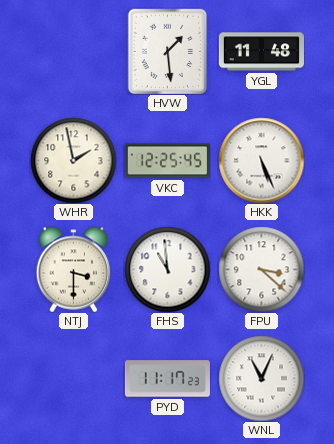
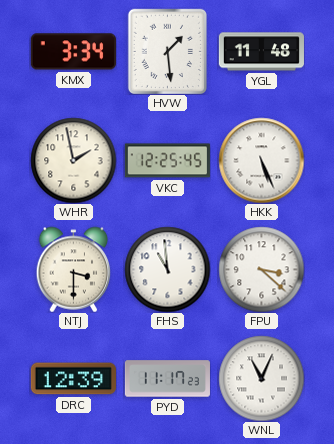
KMX: none -> 3:34
DRC: none -> 12:39
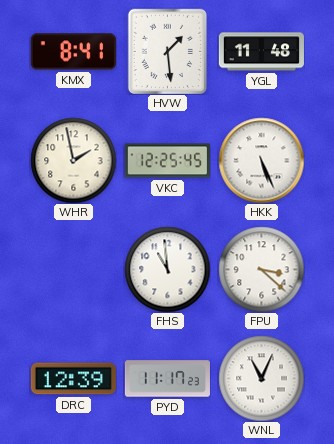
KMX: 3:34 -> 8:41
NTJ: 3:30 -> none
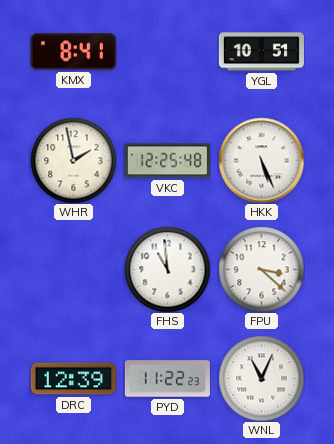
HVW: 1:29 -> none
YGL: 11:48 -> 10:51
VKC: 12:25:45 -> 12:25:48
PYD: 11:17 -> 11:22
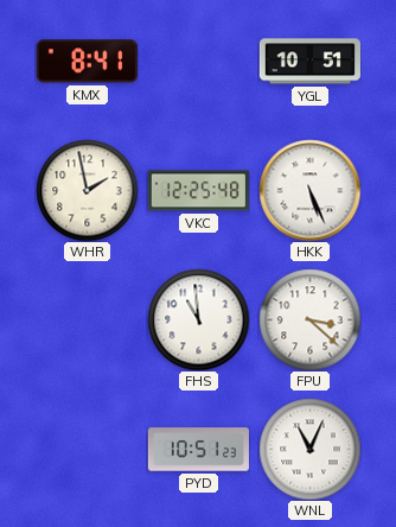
DRC: 12:39 -> none
PYD: 11:22 -> 10:51
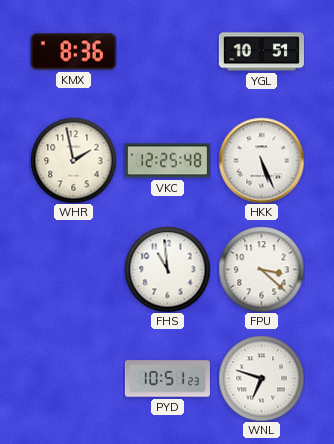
KMX: 8:41 -> 8:36
WNL: 11:04 -> 6:48
